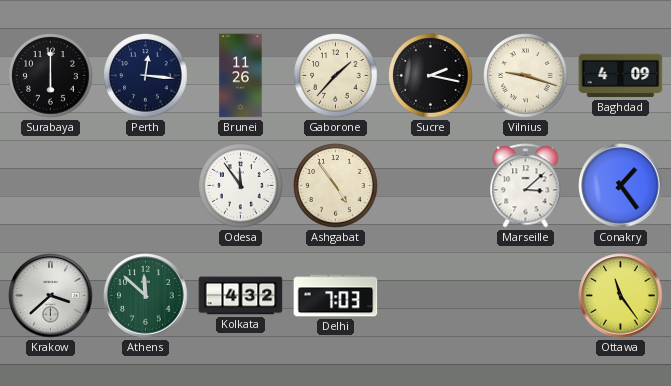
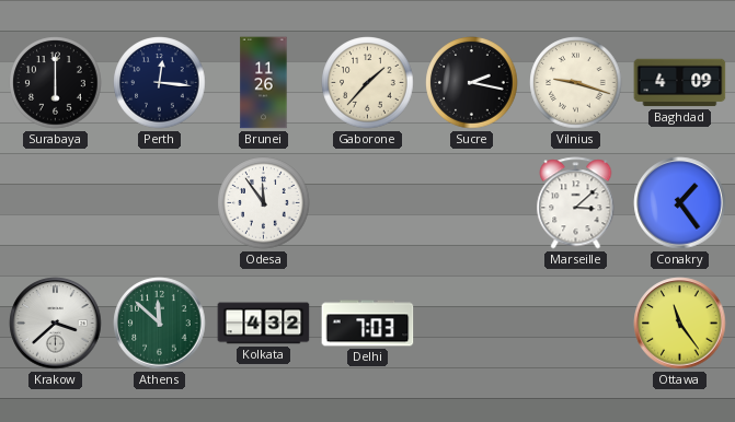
Ashgabat: 4:54 -> none
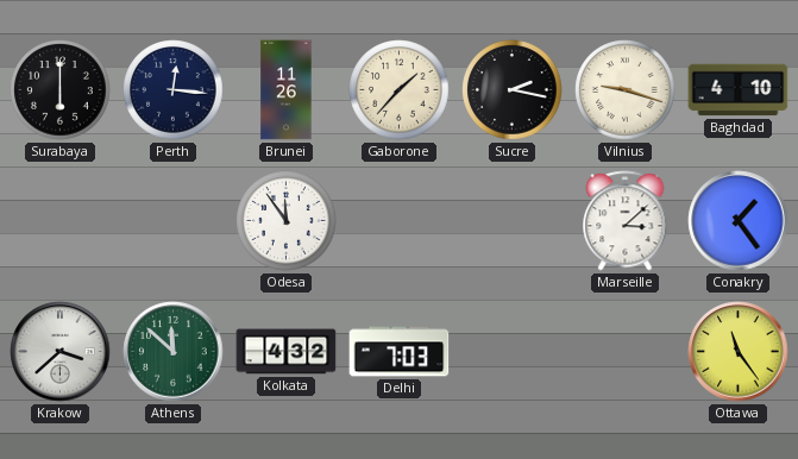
Baghdad: 4:09 -> 4:10
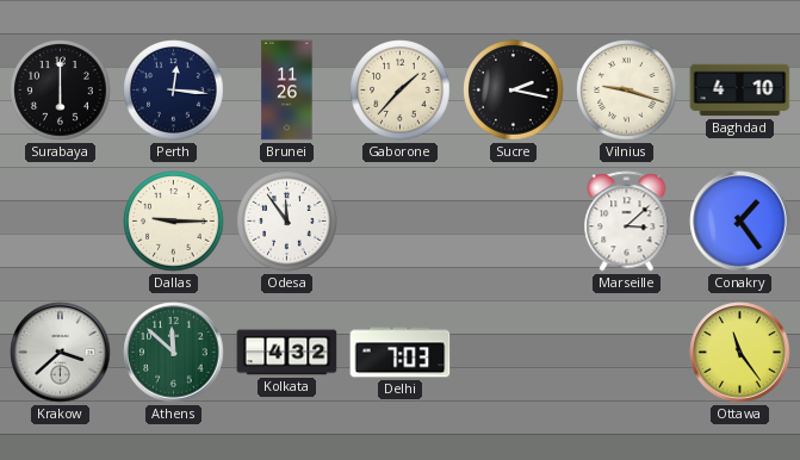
Dallas: none -> 9:15
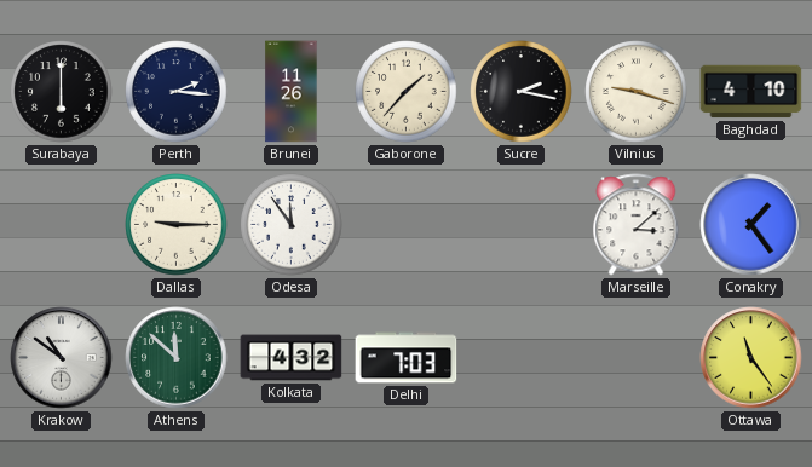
Perth: 12:16 -> 2:16
Krakow: 3:38 -> 10:51
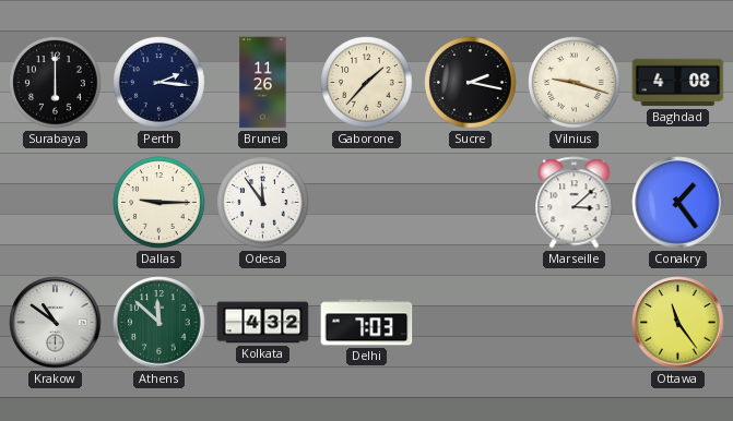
Baghdad: 4:10 -> 4:08
